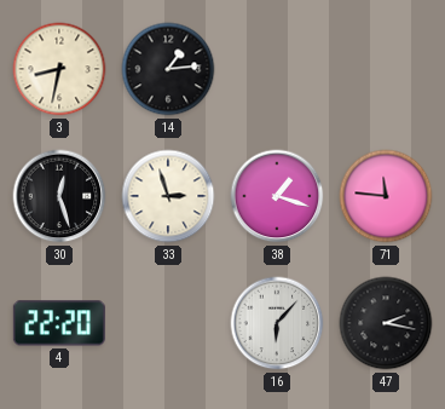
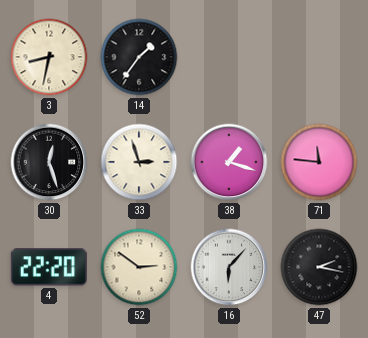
14: 1:14 -> 1:36
52: none -> 2:51
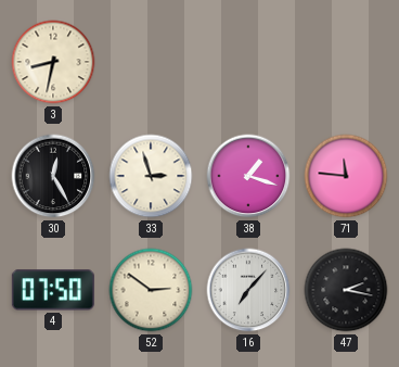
14: 1:36 -> none
30: 12:27 -> 12:25
4: 22:20 -> 07:50
16: 6:07 -> 7:07
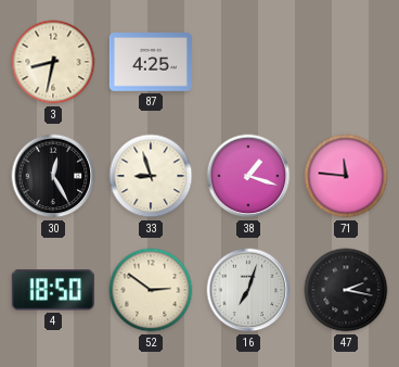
87: none -> 4:25
33: 2:57 -> 8:57
4: 07:50 -> 18:50
16: 7:07 -> 7:03
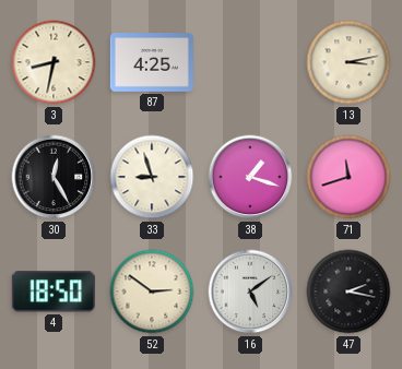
13: none -> 3:13
71: 11:46 -> 11:42
16: 7:03 -> 5:09
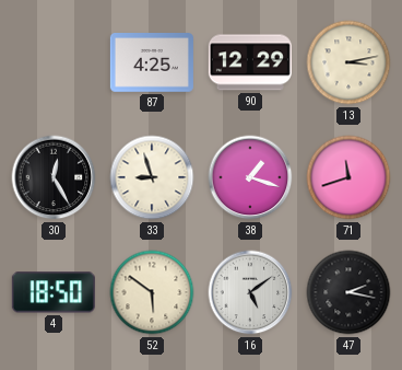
3: 8:32 -> none
90: none -> 12:29
52: 2:51 -> 5:51
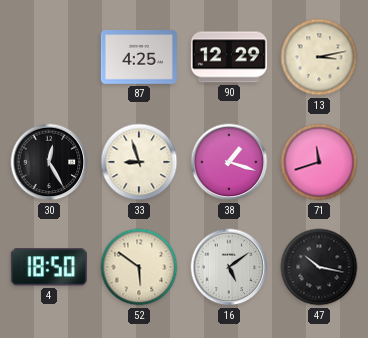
47: 2:17 -> 10:17
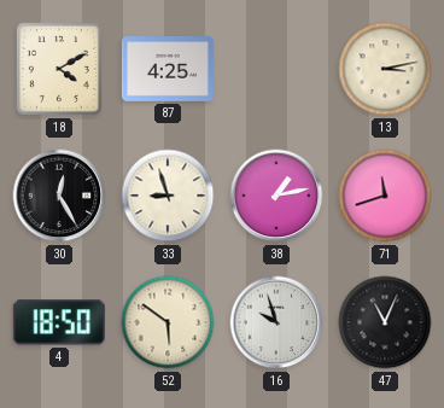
18: none -> 4:10
90: 12:29 -> none
38: 1:18 -> 1:13
16: 5:09 -> 9:57
47: 10:17 -> 11:04
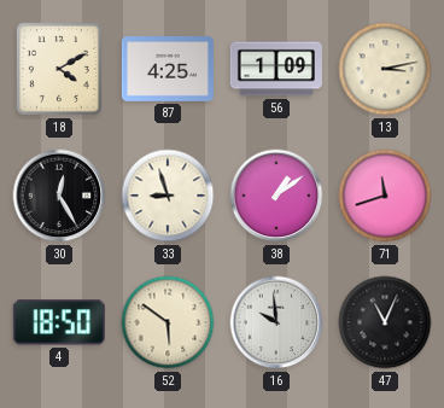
56: none -> 1:09
38: 1:13 -> 1:09
16: 9:57 -> 9:59
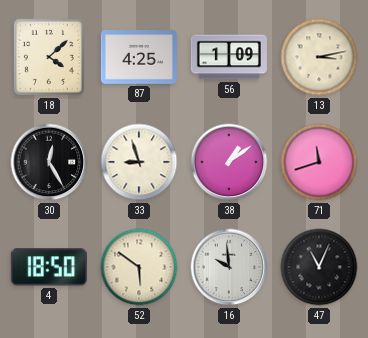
18: 4:10 -> 4:08
